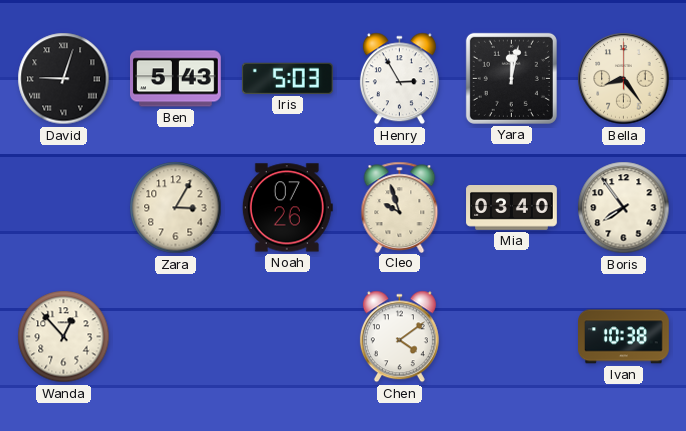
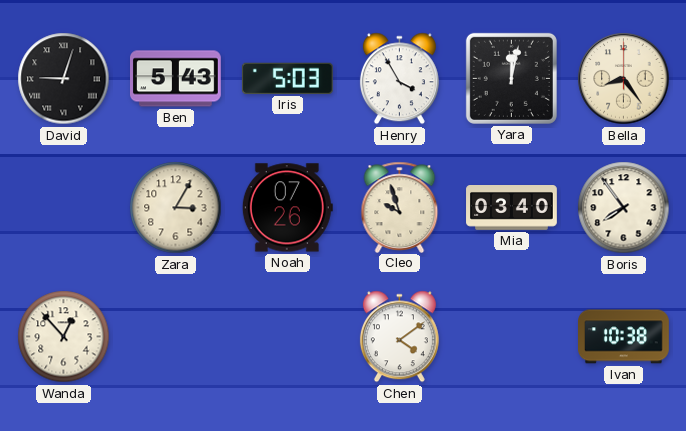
Henry: 2:55 -> 3:55
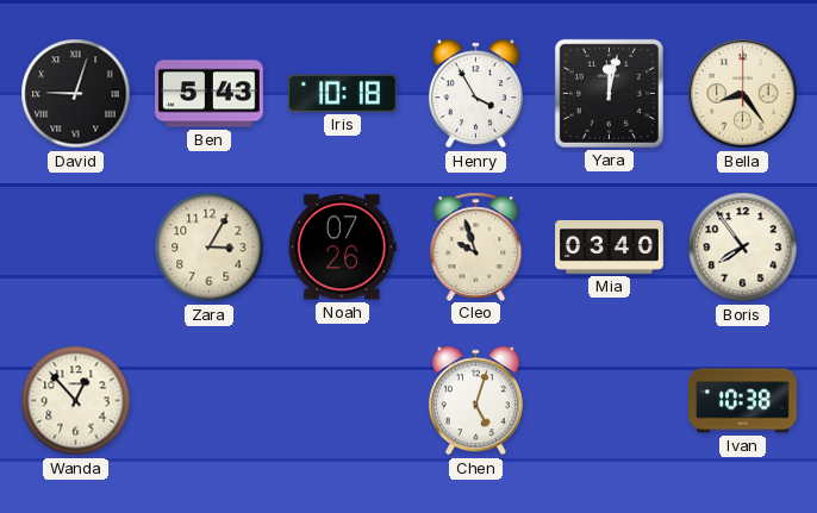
Iris: 5:03 -> 10:18
Chen: 4:09 -> 5:03
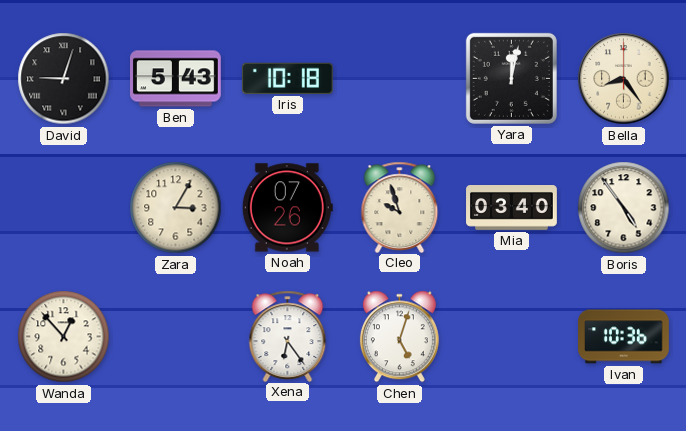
Henry: 3:55 -> none
Boris: 7:54 -> 4:54
Xena: none -> 6:24
Ivan: 10:38 -> 10:36
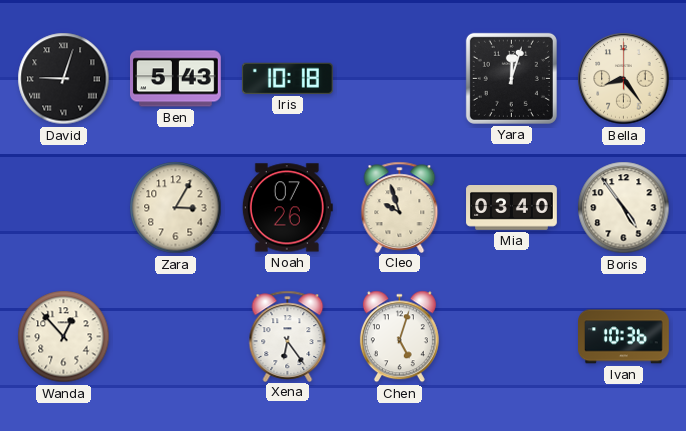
Yara: 12:02 -> 12:03
